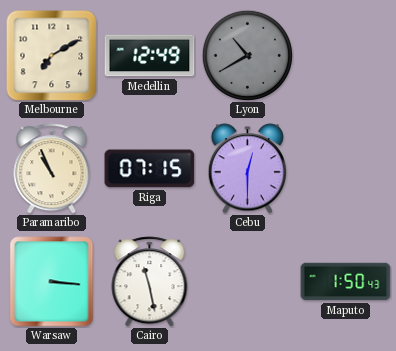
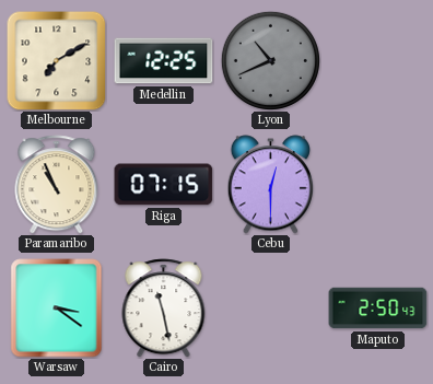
Medellin: 12:49 -> 12:25
Lyon: 10:40 -> 10:41
Warsaw: 3:16 -> 3:21
Maputo: 1:50 -> 2:50
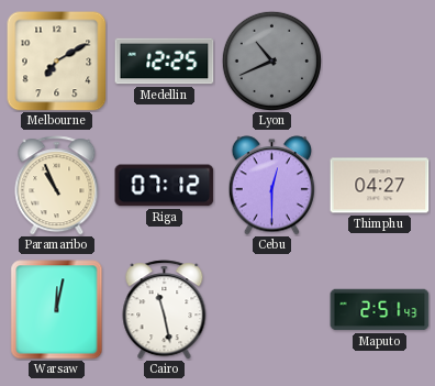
Riga: 07:15 -> 07:12
Thimphu: none -> 04:27
Warsaw: 3:21 -> 12:02
Maputo: 2:50 -> 2:51
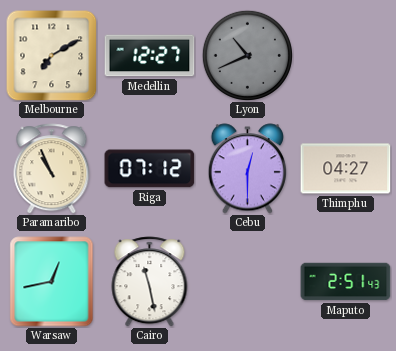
Medellin: 12:25 -> 12:27
Warsaw: 12:02 -> 12:43
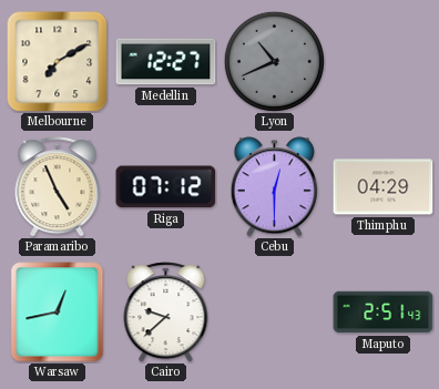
Paramaribo: 10:56 -> 4:56
Thimphu: 04:27 -> 04:29
Cairo: 11:28 -> 9:38
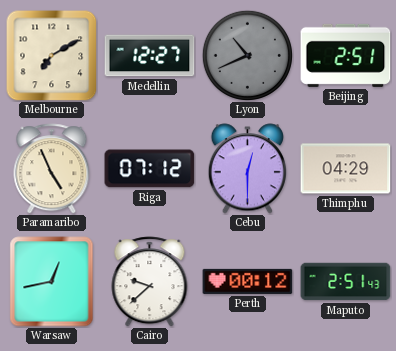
Beijing: none -> 2:51
Perth: none -> 00:12
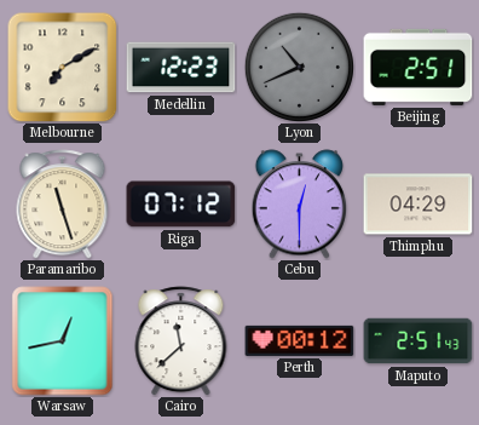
Medellin: 12:27 -> 12:23
Paramaribo: 4:56 -> 11:27
Cairo: 9:38 -> 11:38
